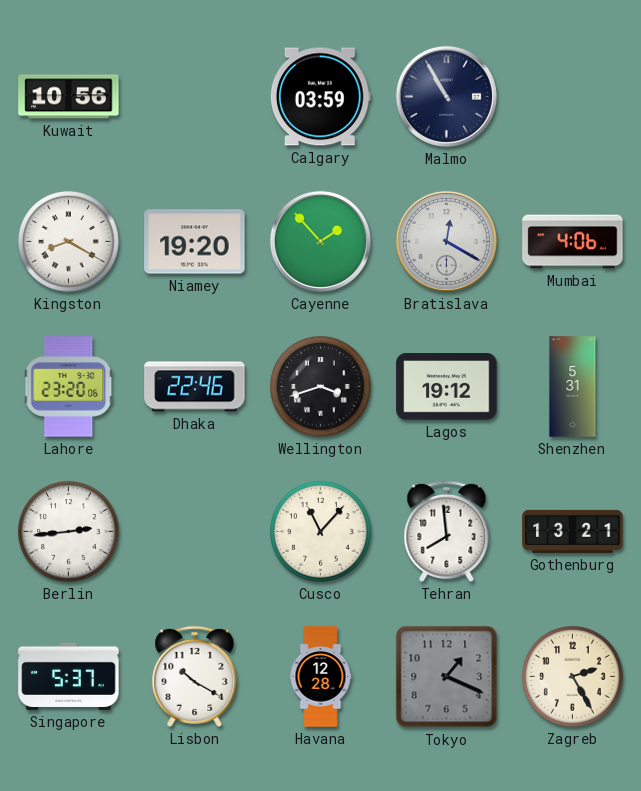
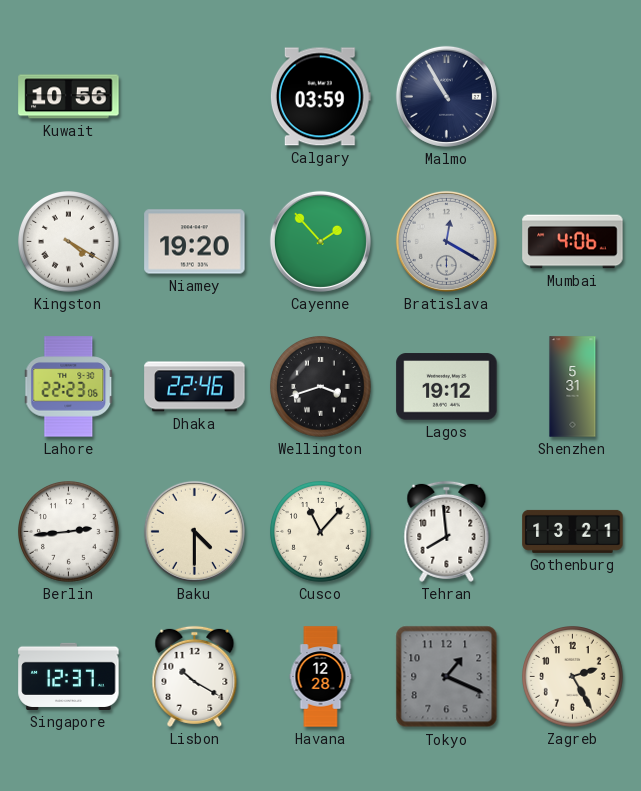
Kingston: 8:20 -> 4:20
Lahore: 23:20 -> 22:23
Baku: none -> 4:30
Singapore: 5:37 -> 12:37
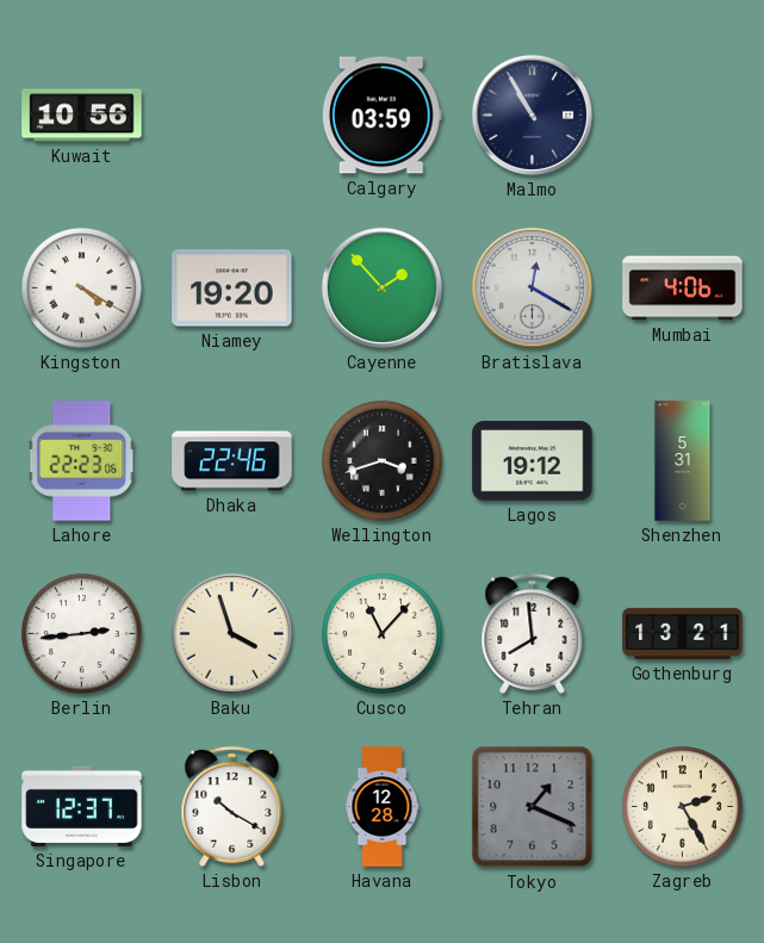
Baku: 4:30 -> 3:57
